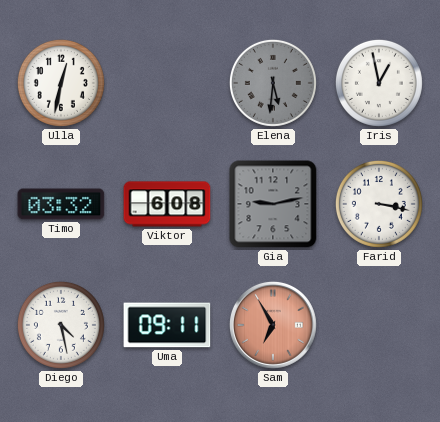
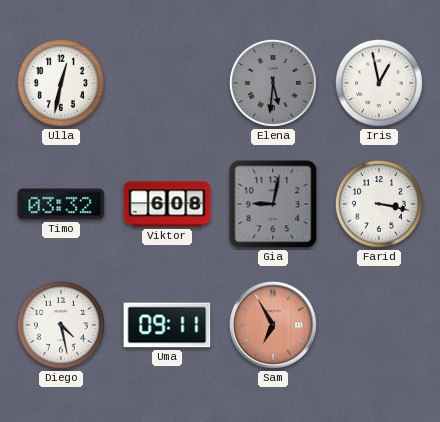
Gia: 9:13 -> 9:02
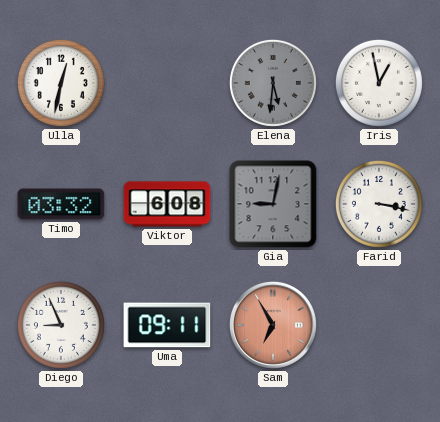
Diego: 4:28 -> 8:56
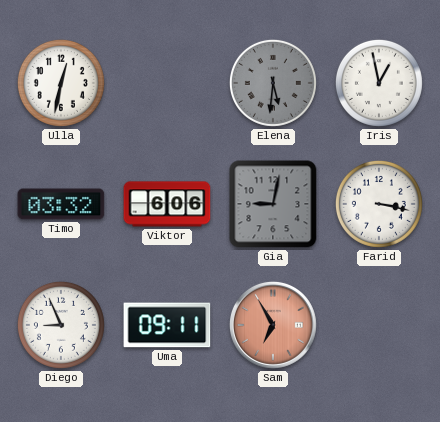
Viktor: 6:08 -> 6:06
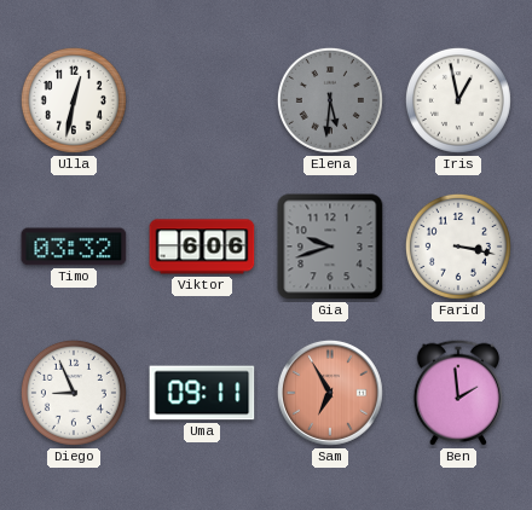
Gia: 9:02 -> 9:42
Ben: none -> 1:59
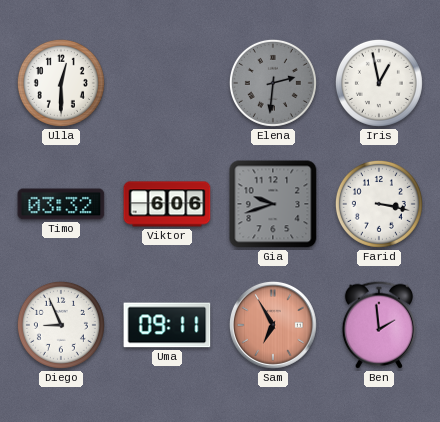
Ulla: 12:32 -> 12:30
Elena: 5:31 -> 2:31
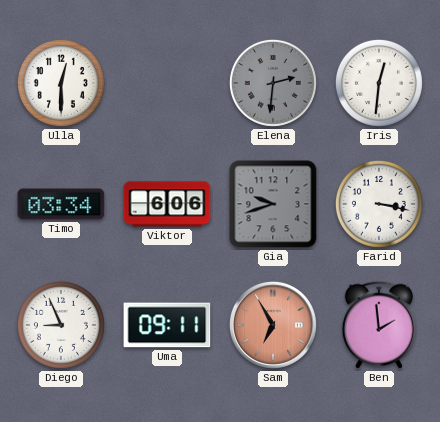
Iris: 12:58 -> 12:31
Timo: 03:32 -> 03:34
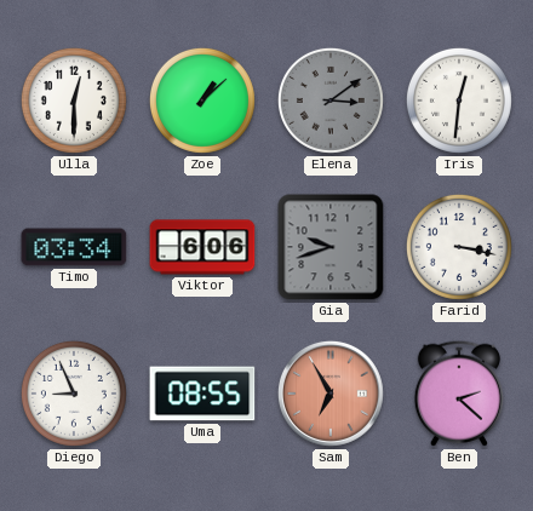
Zoe: none -> 1:08
Elena: 2:31 -> 3:09
Uma: 09:11 -> 08:55
Ben: 1:59 -> 2:22
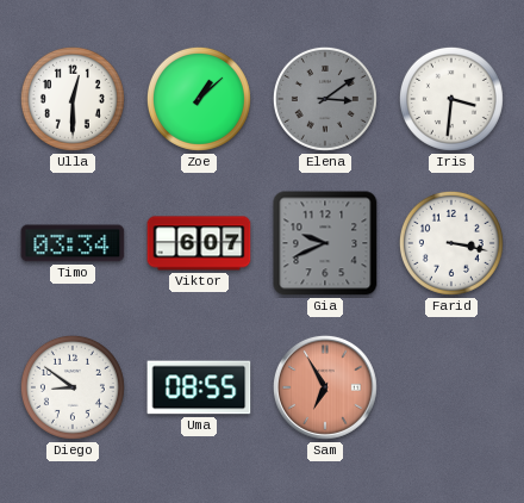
Iris: 12:31 -> 3:31
Viktor: 6:06 -> 6:07
Gia: 9:42 -> 9:41
Diego: 8:56 -> 8:51
Ben: 2:22 -> none
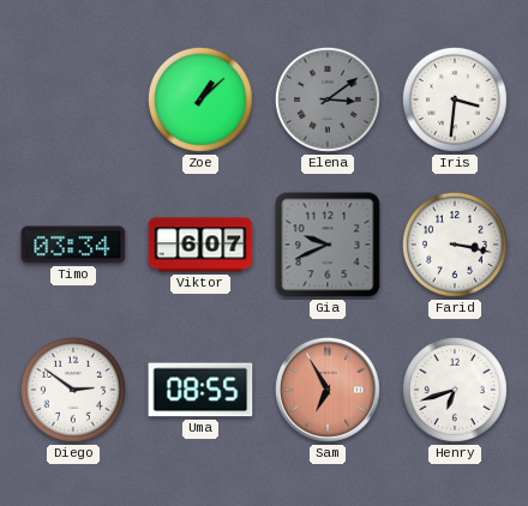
Ulla: 12:30 -> none
Diego: 8:51 -> 2:51
Henry: none -> 6:42
